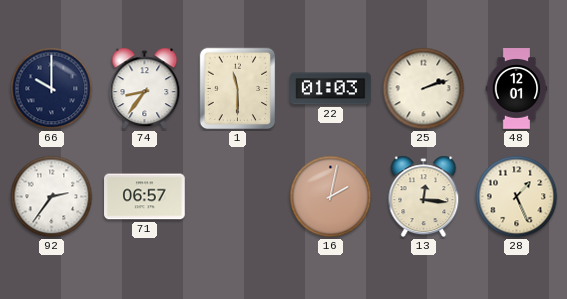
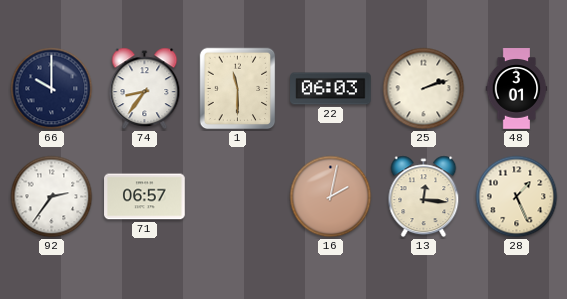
22: 01:03 -> 06:03
48: 12:01 -> 3:01
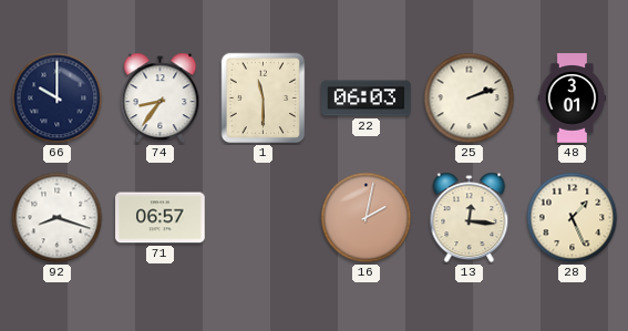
92: 2:36 -> 8:18
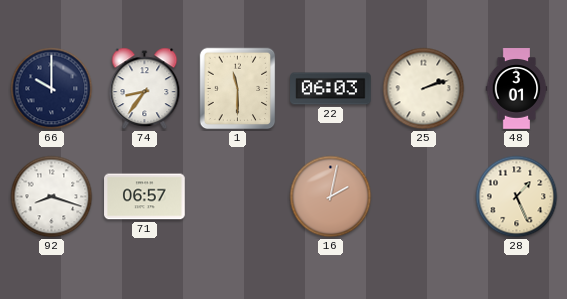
13: 12:16 -> none
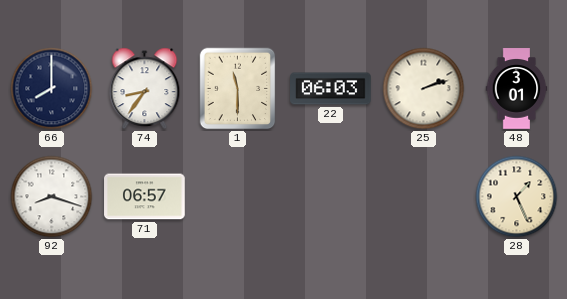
66: 10:00 -> 8:00
16: 2:02 -> none
